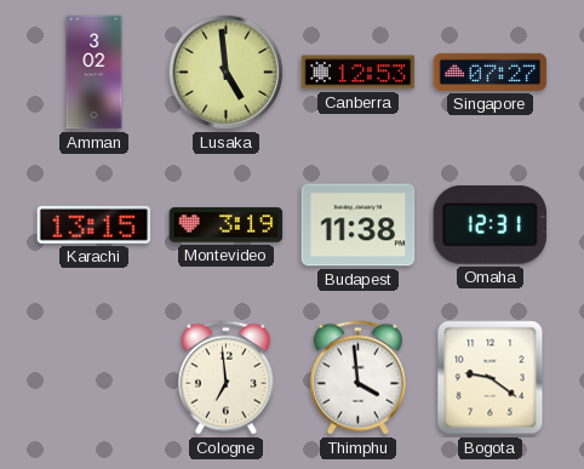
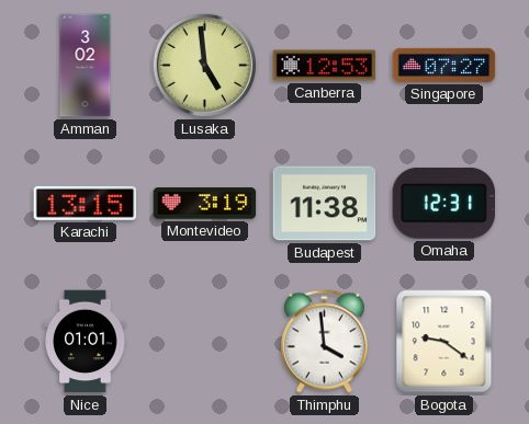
Nice: none -> 01:01
Cologne: 6:59 -> none
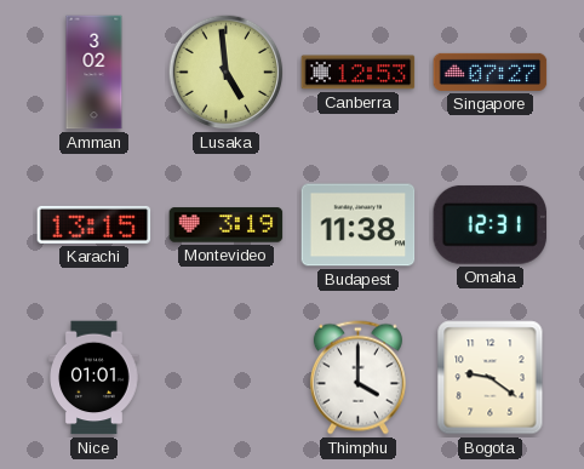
Thimphu: 3:59 -> 4:00
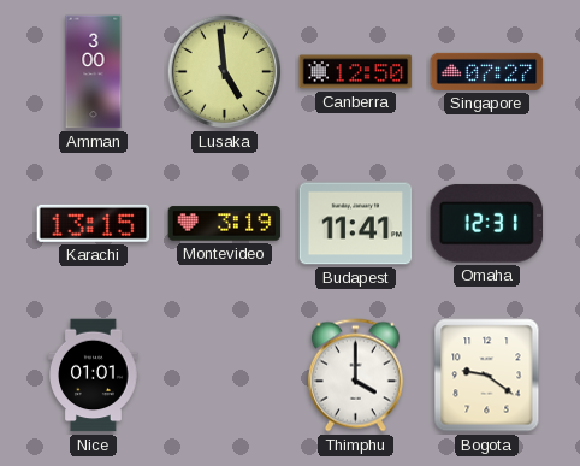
Amman: 3:02 -> 3:00
Canberra: 12:53 -> 12:50
Budapest: 11:38 -> 11:41
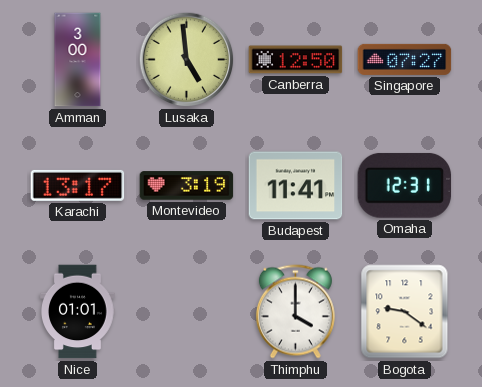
Karachi: 13:15 -> 13:17
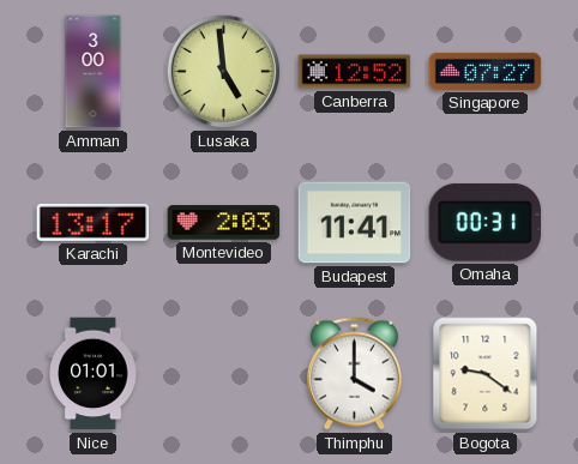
Canberra: 12:50 -> 12:52
Montevideo: 3:19 -> 2:03
Omaha: 12:31 -> 00:31
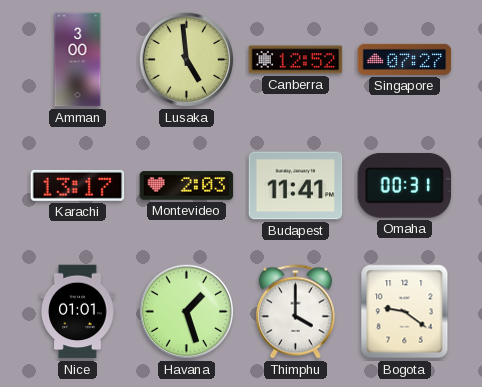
Havana: none -> 1:27
